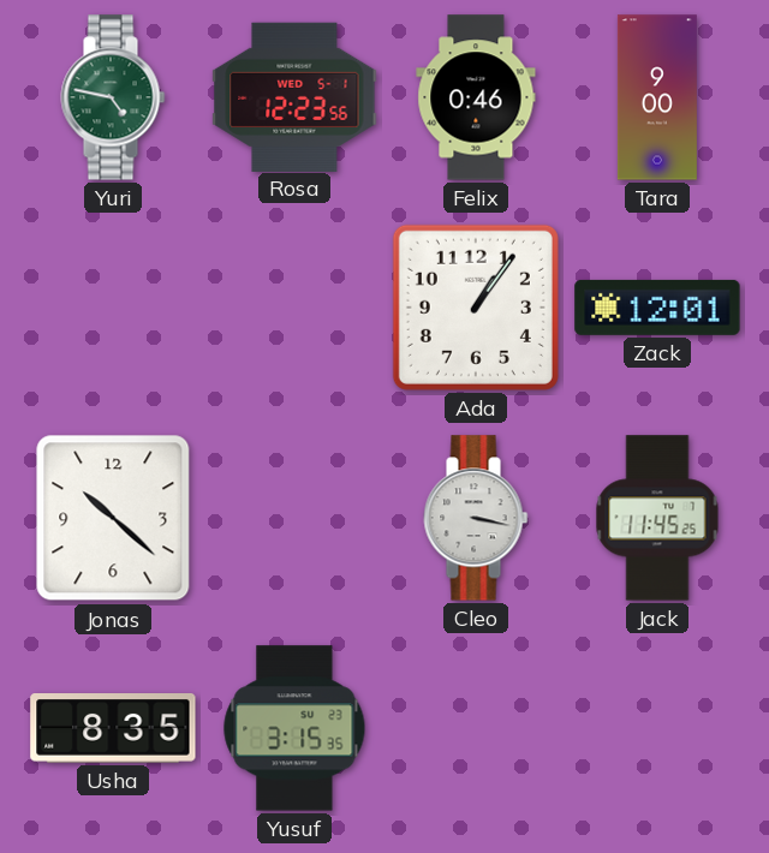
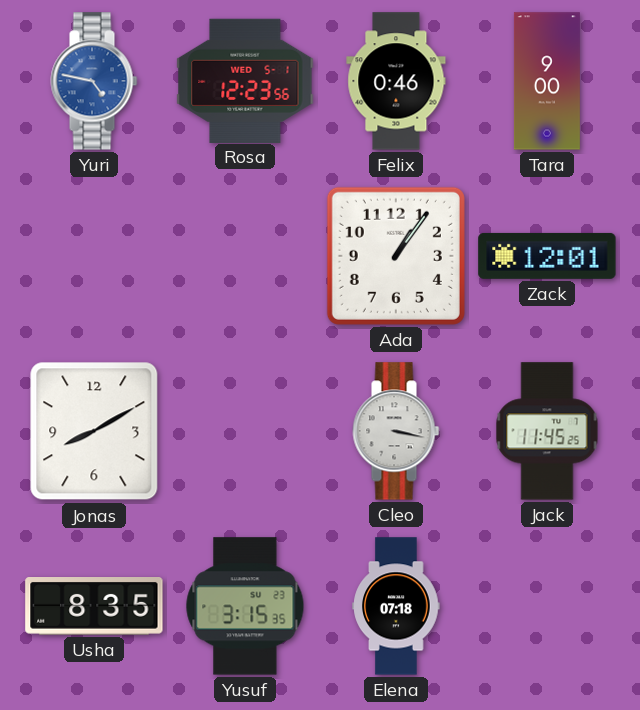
Yuri dial: green -> blue
Jonas: 10:22 -> 8:10
Elena: none -> 07:18
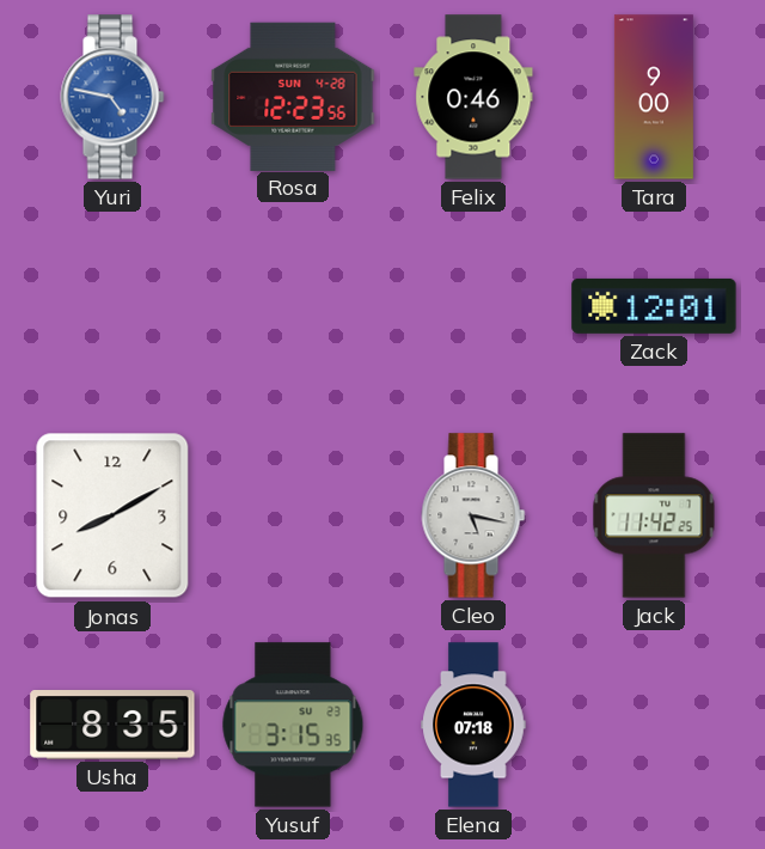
Rosa date: WED 5-1 -> SUN 4-28
Ada: 1:06 -> none
Cleo: 3:17 -> 5:17
Jack: 11:45 -> 11:42
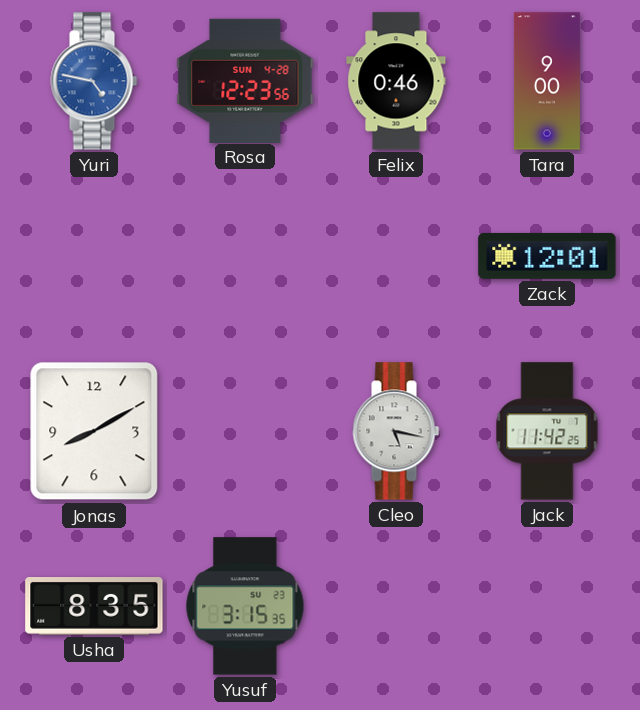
Elena: 07:18 -> none
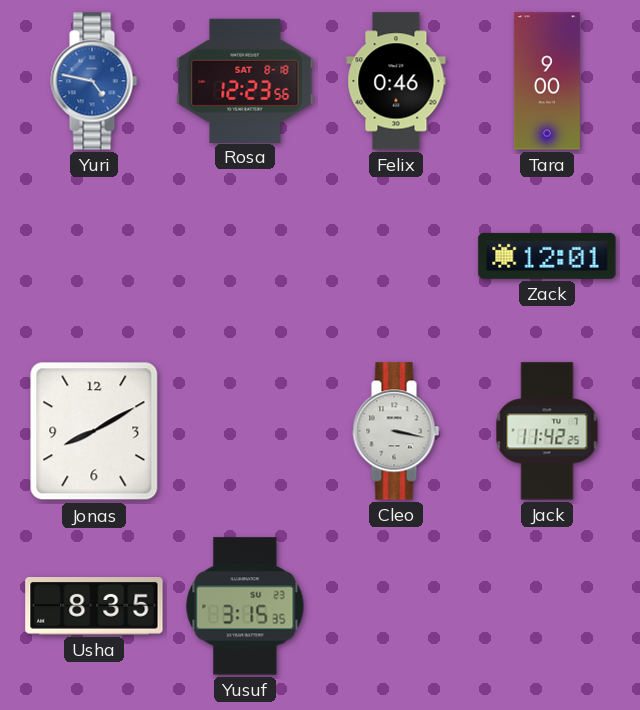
Rosa date: SUN 4-28 -> SAT 8-18
Cleo: 5:17 -> 3:17
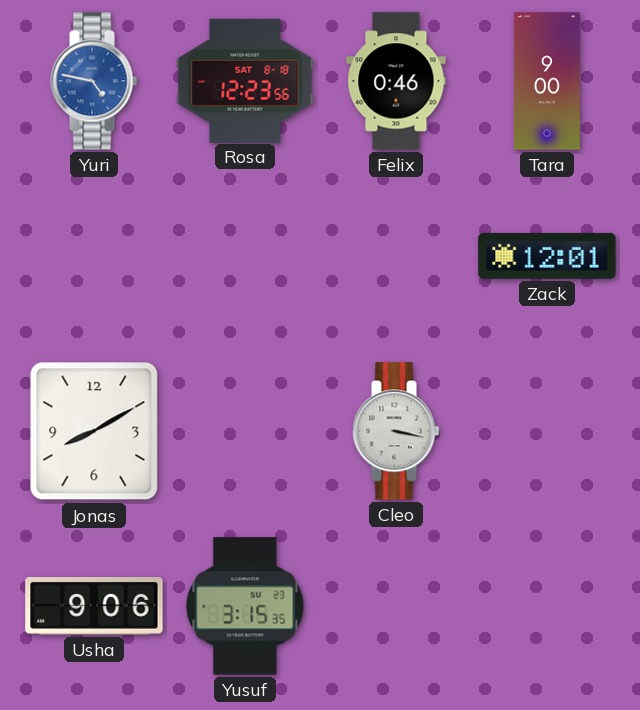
Jack: 11:42 -> none
Usha: 8:35 -> 9:06
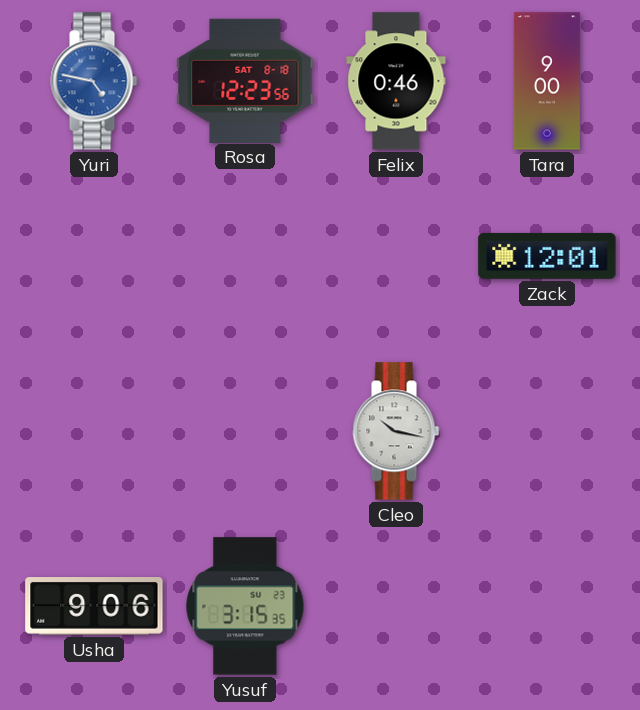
Jonas: 8:10 -> none
Cleo: 3:17 -> 10:17
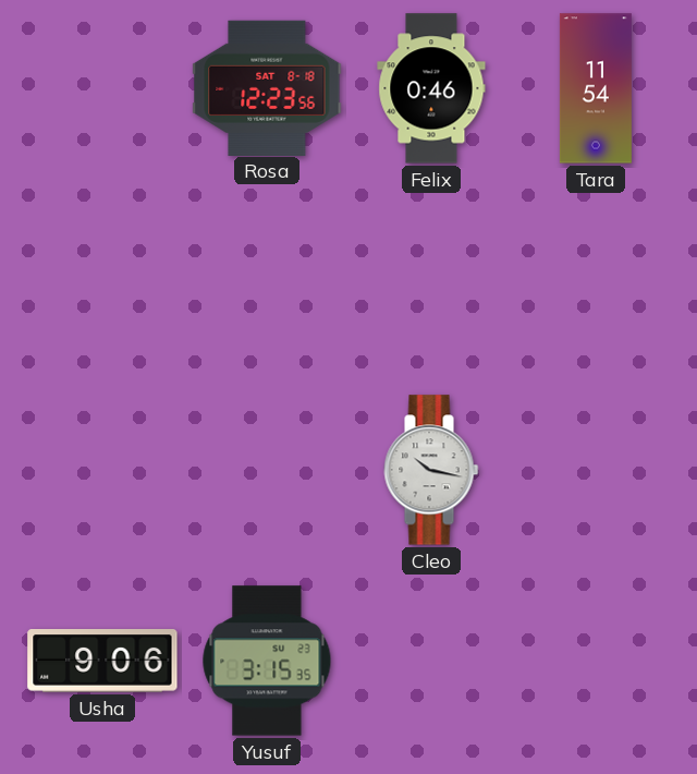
Yuri: 4:47 -> none
Tara: 9:00 -> 11:54
Zack: 12:01 -> none
